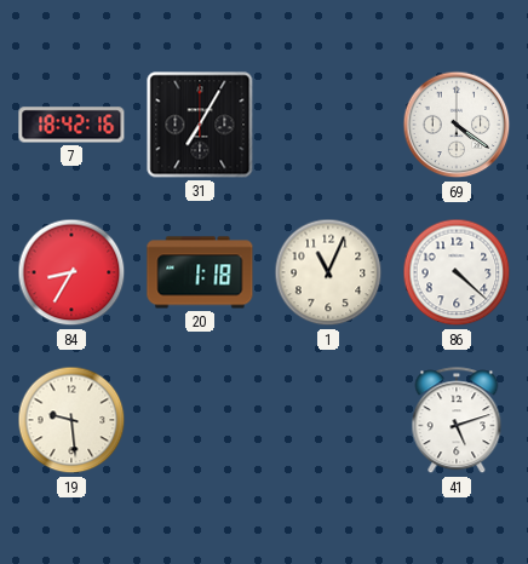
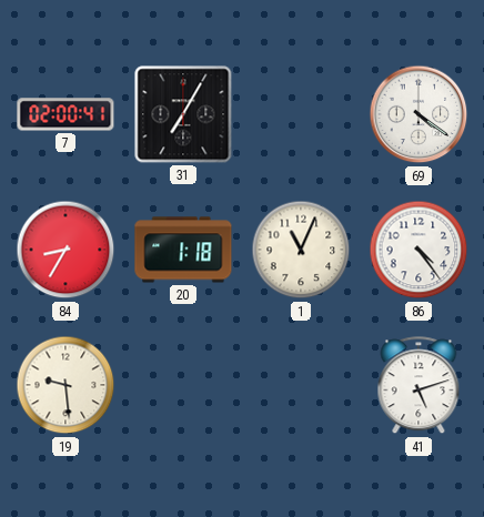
7: 18:42 -> 02:00
86: 4:22 -> 4:24
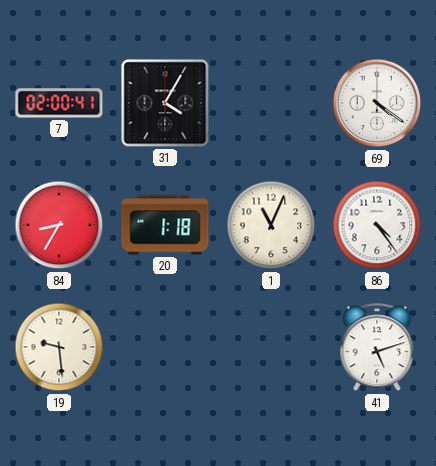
31: 7:05 -> 4:05
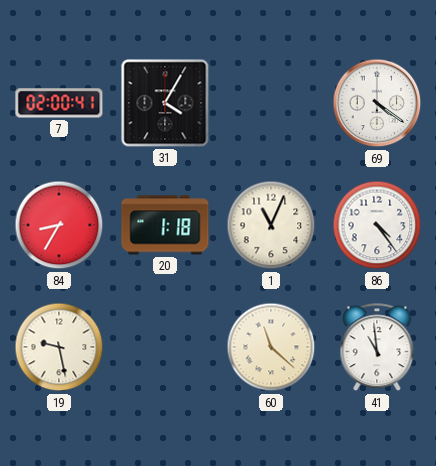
19: 9:29 -> 9:28
60: none -> 11:22
41: 5:12 -> 10:59
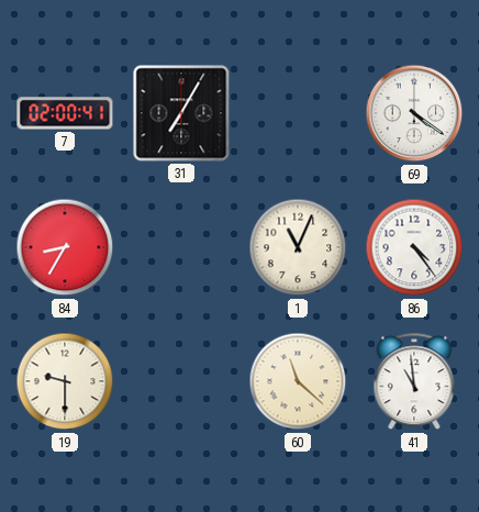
31: 4:05 -> 7:05
20: 1:18 -> none
19: 9:28 -> 9:30
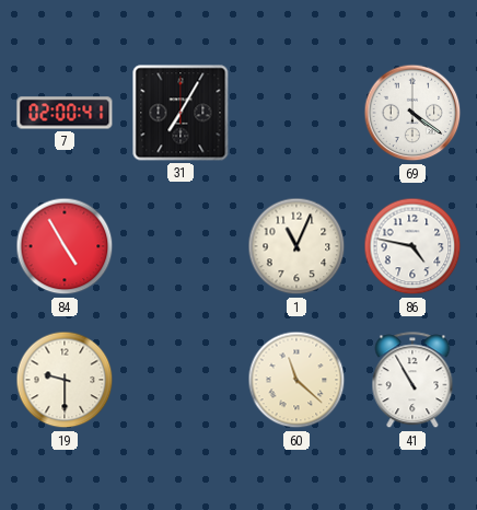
84: 8:35 -> 4:55
86: 4:24 -> 4:47
41: 10:59 -> 10:55
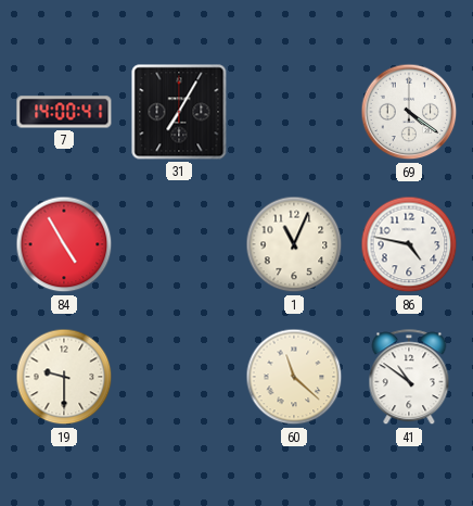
7: 02:00 -> 14:00
41: 10:55 -> 10:51
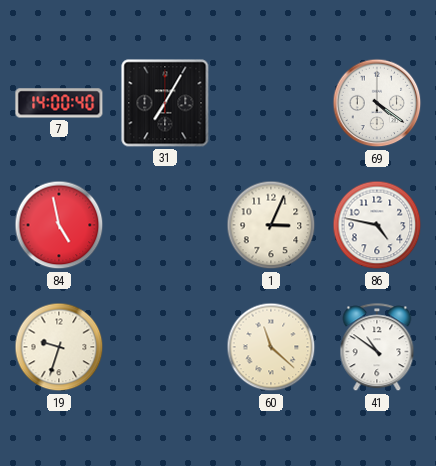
7: 14:00:41 -> 14:00:40
84: 4:55 -> 4:58
1: 11:04 -> 3:04
19: 9:30 -> 9:33
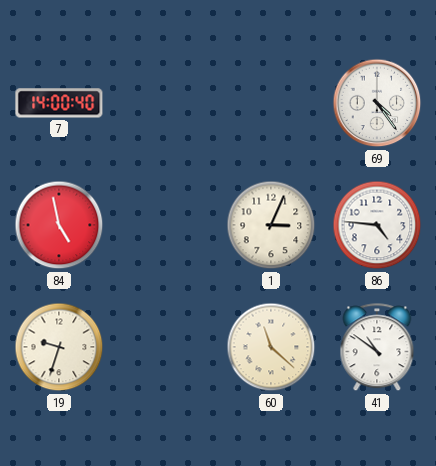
31: 7:05 -> none
69: 4:21 -> 4:24
86: 4:47 -> 4:46
